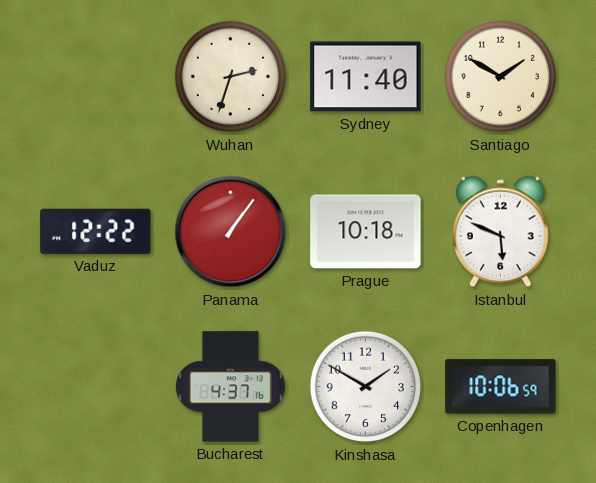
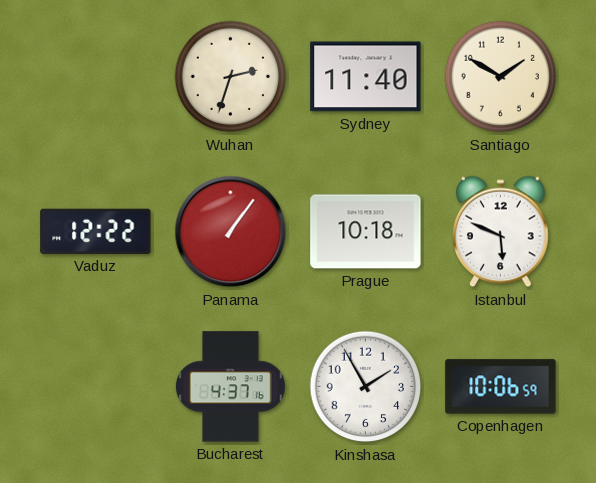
Kinshasa: 1:50 -> 1:55
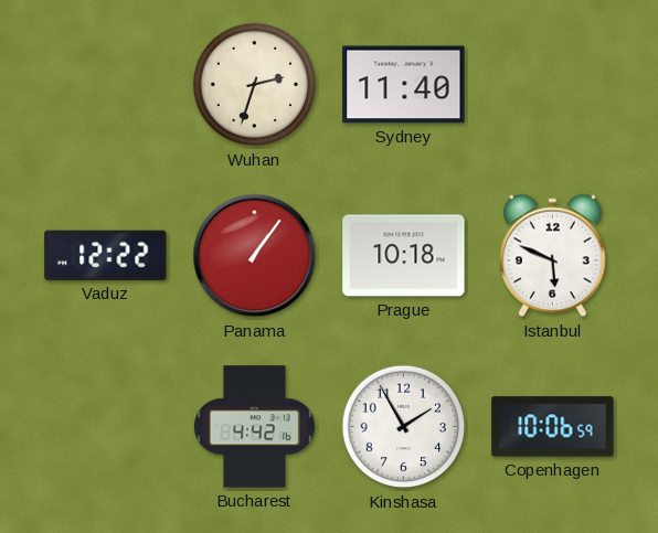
Santiago: 1:50 -> none
Bucharest: 4:37 -> 4:42
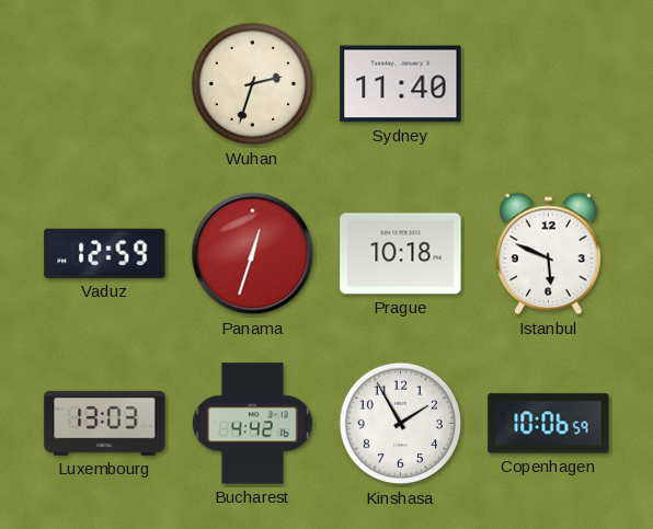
Vaduz: 12:22 -> 12:59
Panama: 1:06 -> 12:33
Luxembourg: none -> 13:03
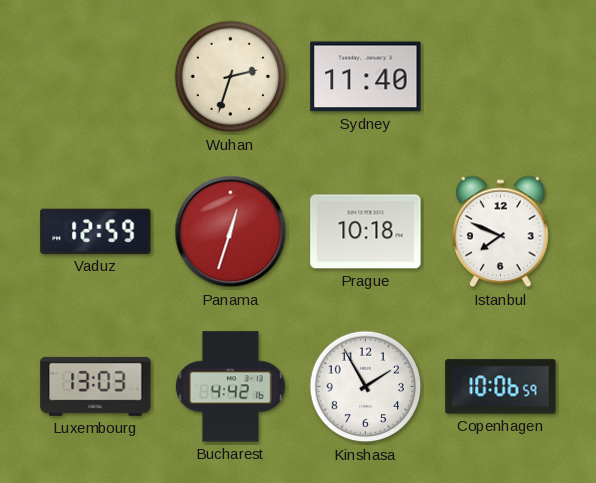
Istanbul: 5:49 -> 7:49
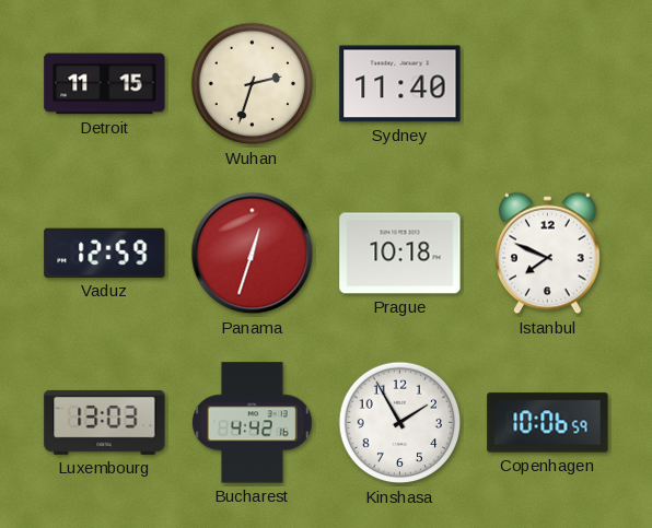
Detroit: none -> 11:15
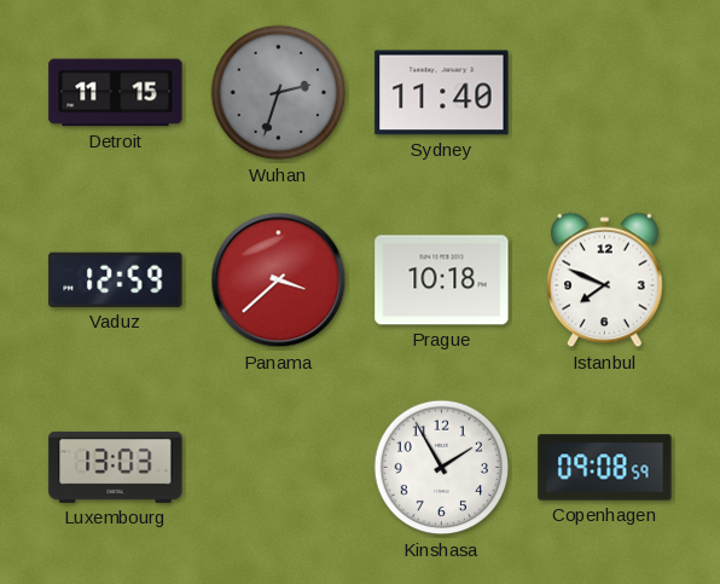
Wuhan dial: cream -> grey
Panama: 12:33 -> 3:38
Bucharest: 4:42 -> none
Copenhagen: 10:06 -> 09:08
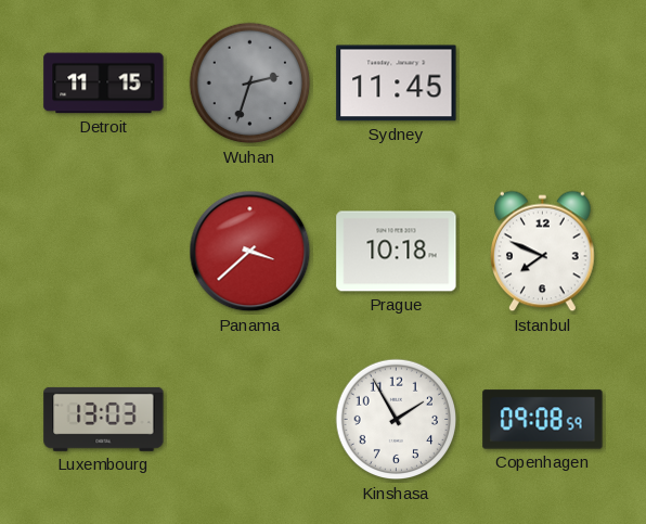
Sydney: 11:40 -> 11:45
Vaduz: 12:59 -> none
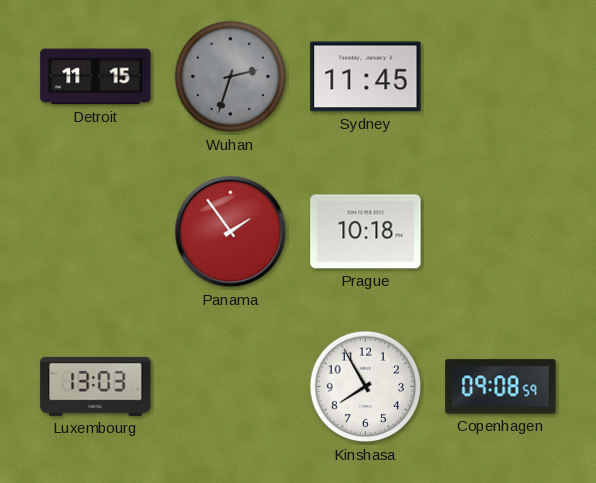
Panama: 3:38 -> 1:54
Istanbul: 7:49 -> none
Kinshasa: 1:55 -> 7:55
